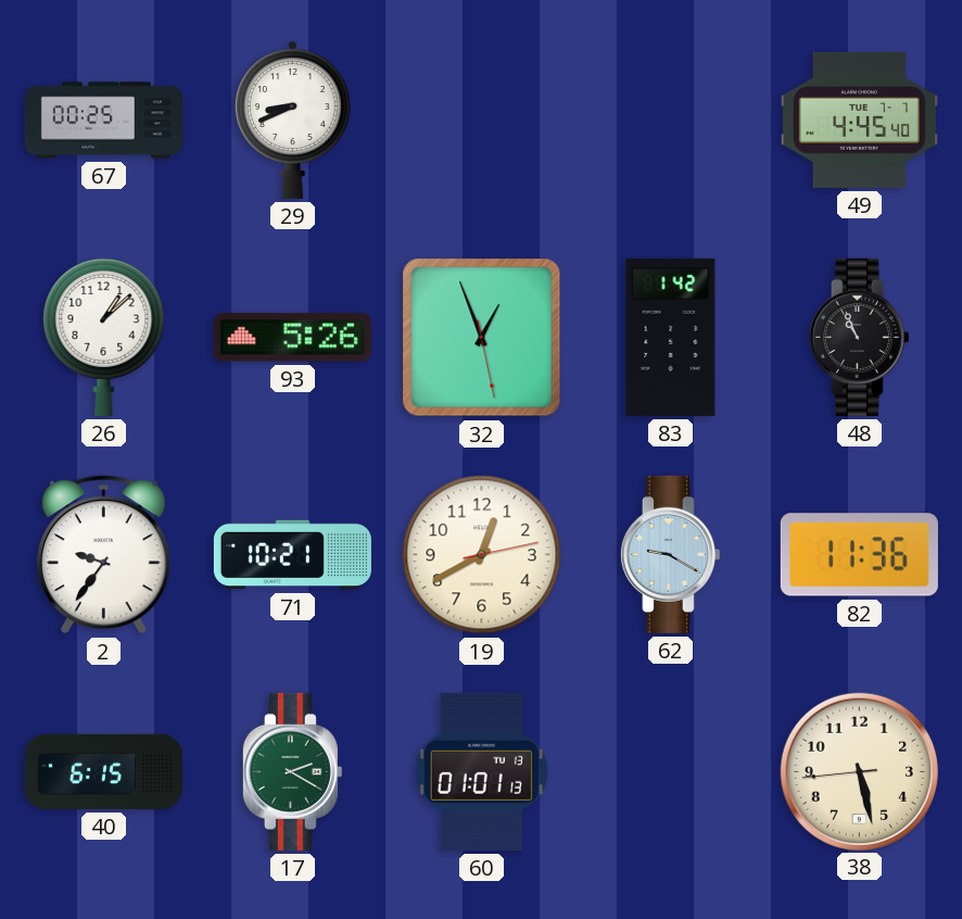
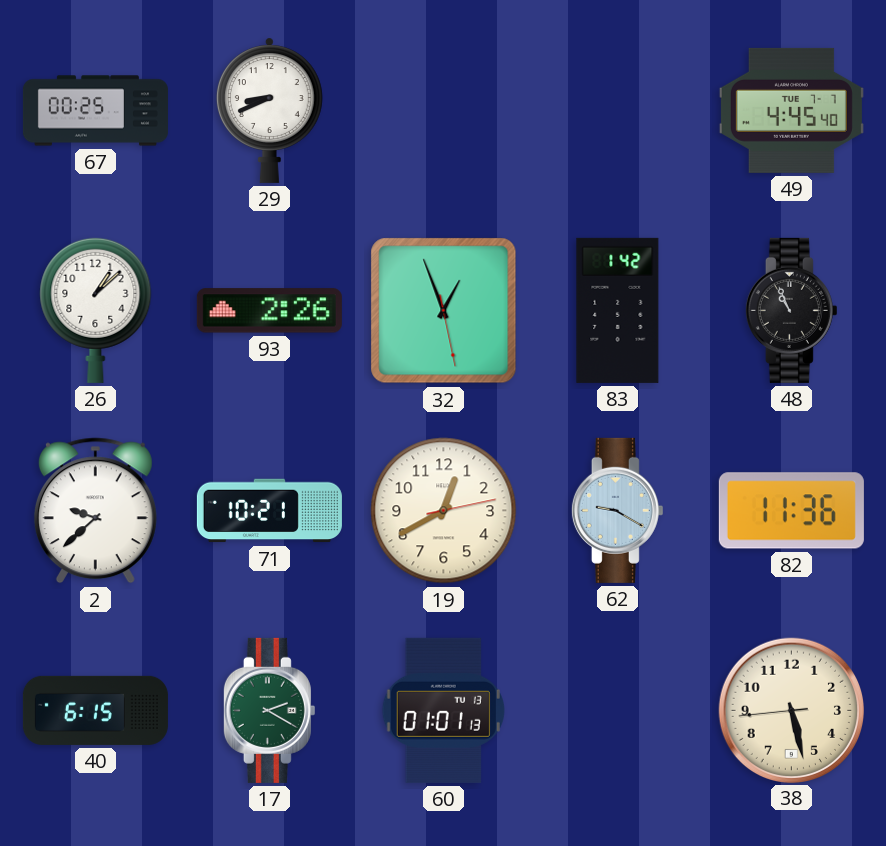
93: 5:26 -> 2:26
2: 9:36 -> 9:38
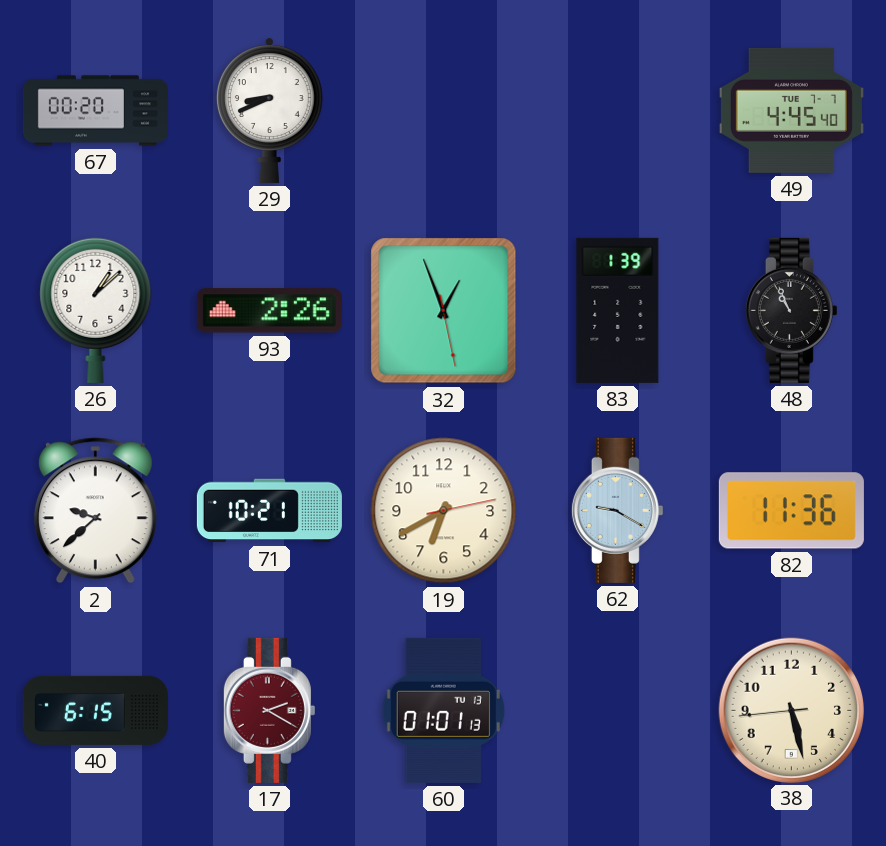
67: 00:25 -> 00:20
83: 1:42 -> 1:39
19: 12:40 -> 6:40
17 dial: green -> burgundy
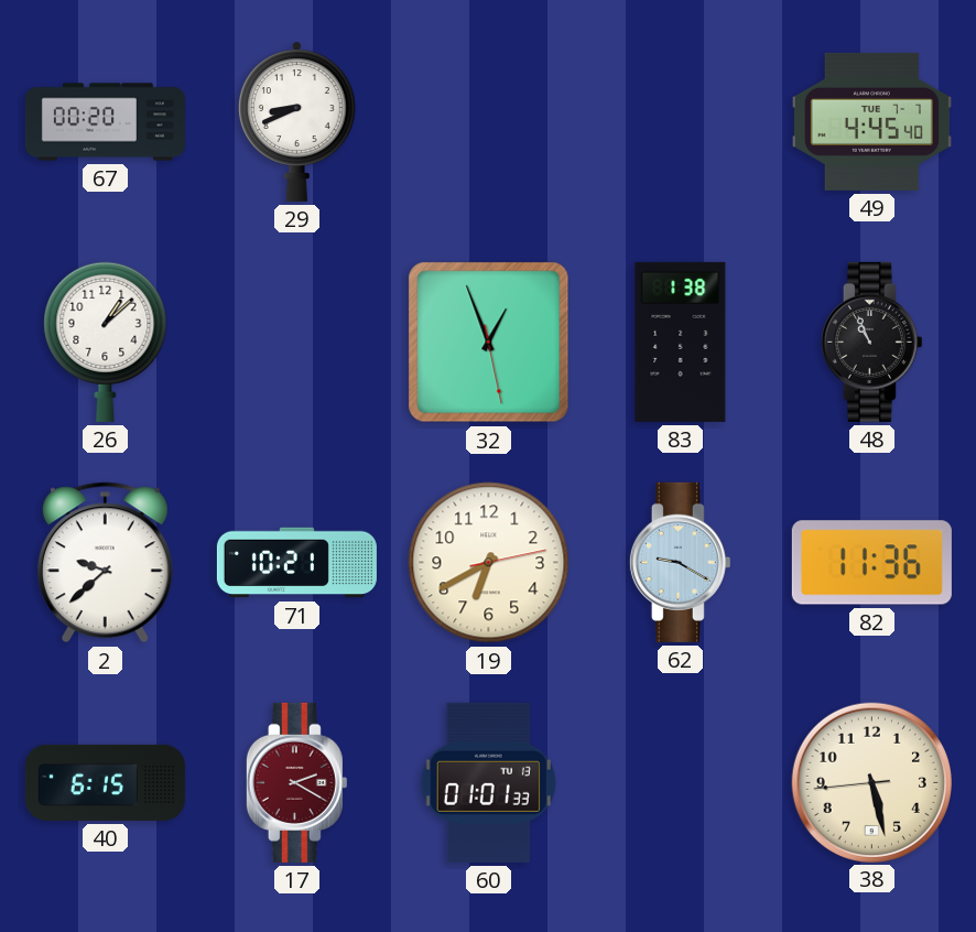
93: 2:26 -> none
83: 1:39 -> 1:38
60: 01:01:13 -> 01:01:33
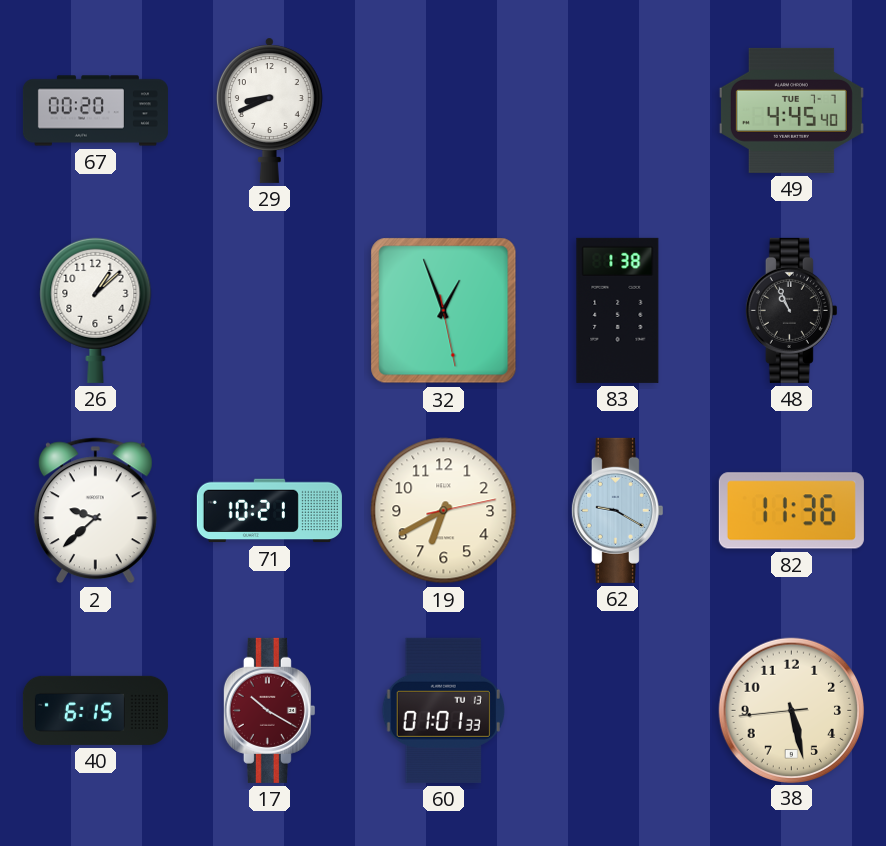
17: 2:20 -> 10:20
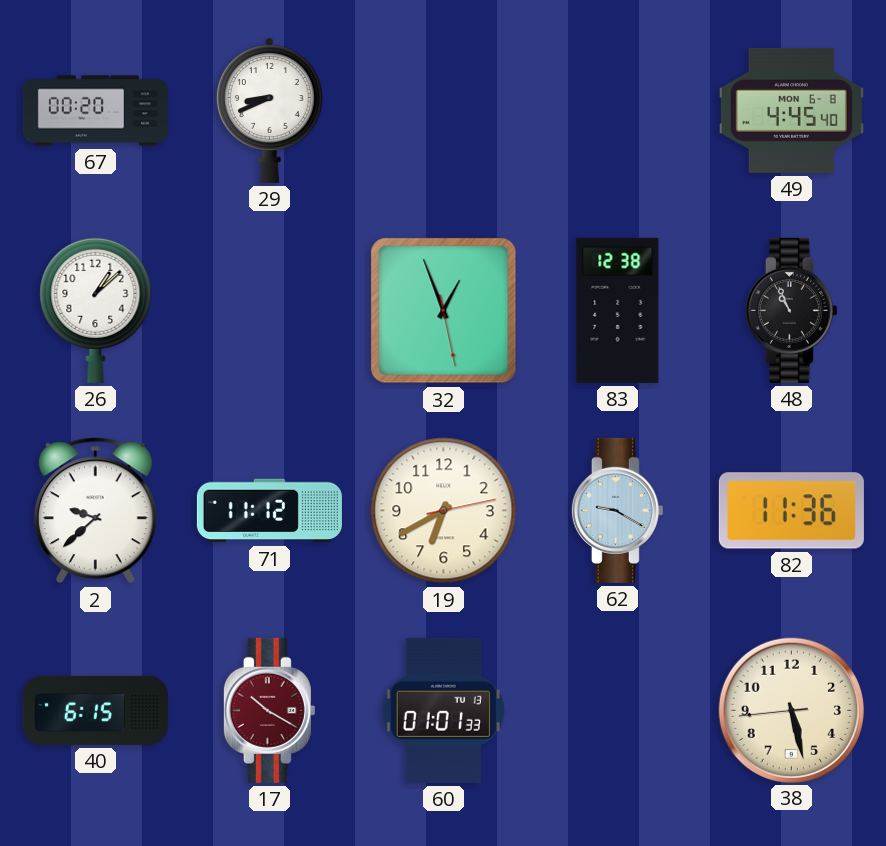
49 date: TUE 7-7 -> MON 6-8
83: 1:38 -> 12:38
71: 10:21 -> 11:12
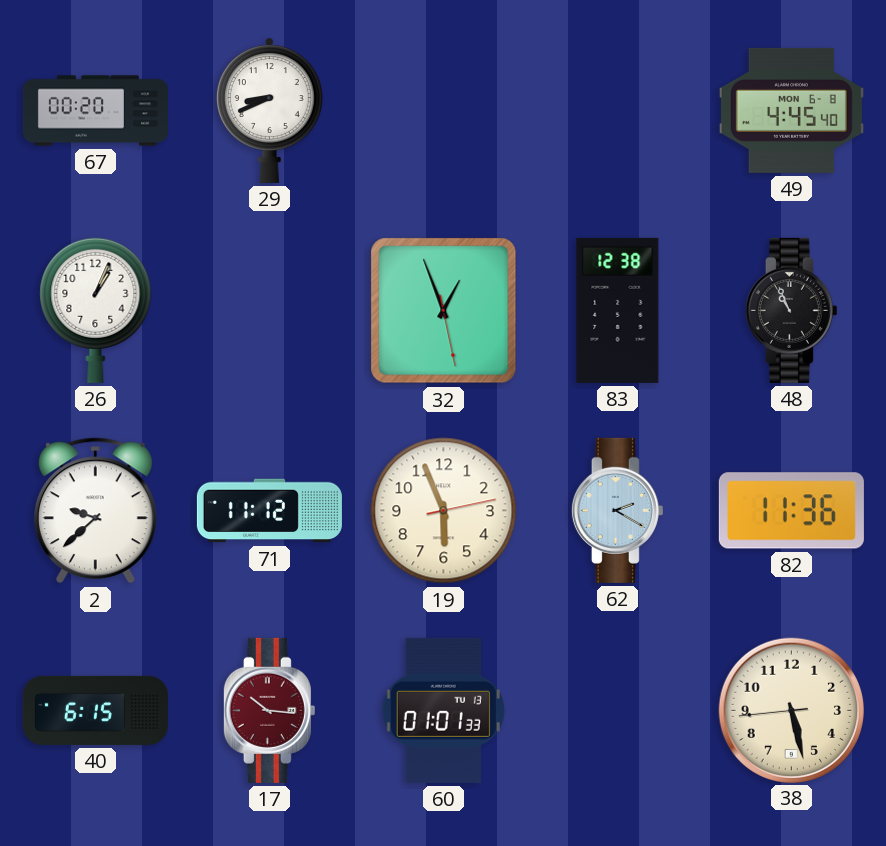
26: 1:08 -> 1:04
19: 6:40 -> 5:56
62: 9:20 -> 2:20
17: 10:20 -> 10:16
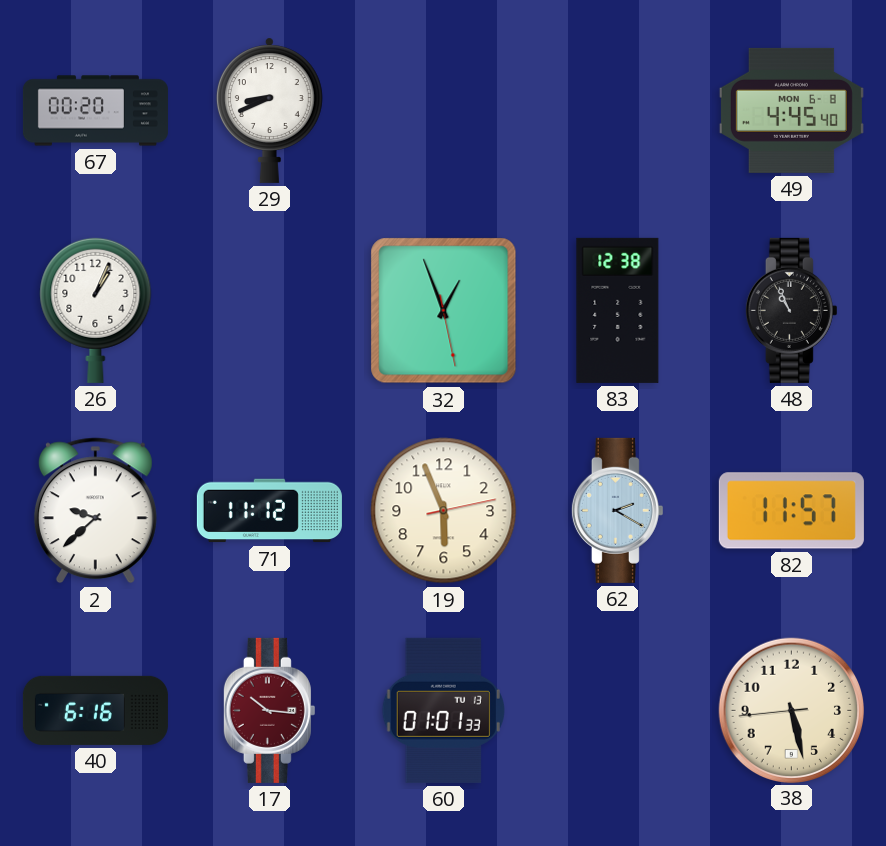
82: 11:36 -> 11:57
40: 6:15 -> 6:16
